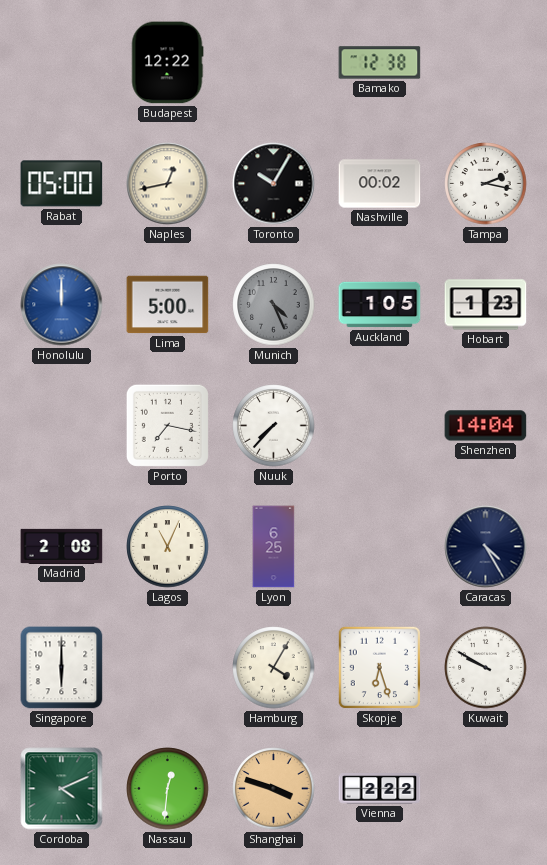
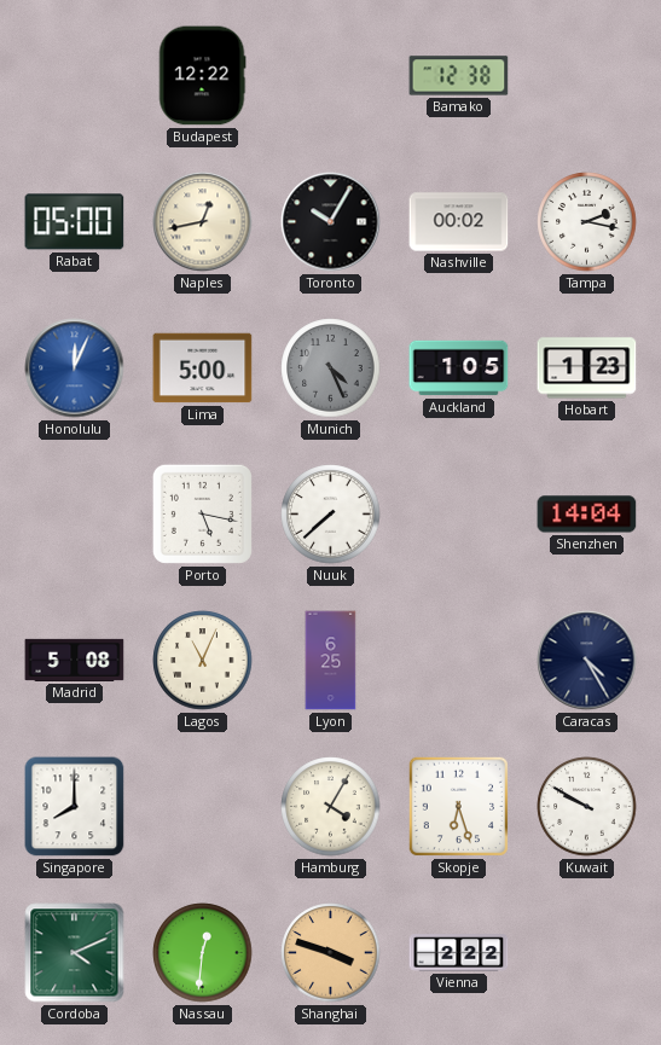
Honolulu: 12:00 -> 12:04
Porto: 7:17 -> 5:17
Nuuk: 7:37 -> 7:38
Madrid: 2:08 -> 5:08
Singapore: 6:00 -> 8:00
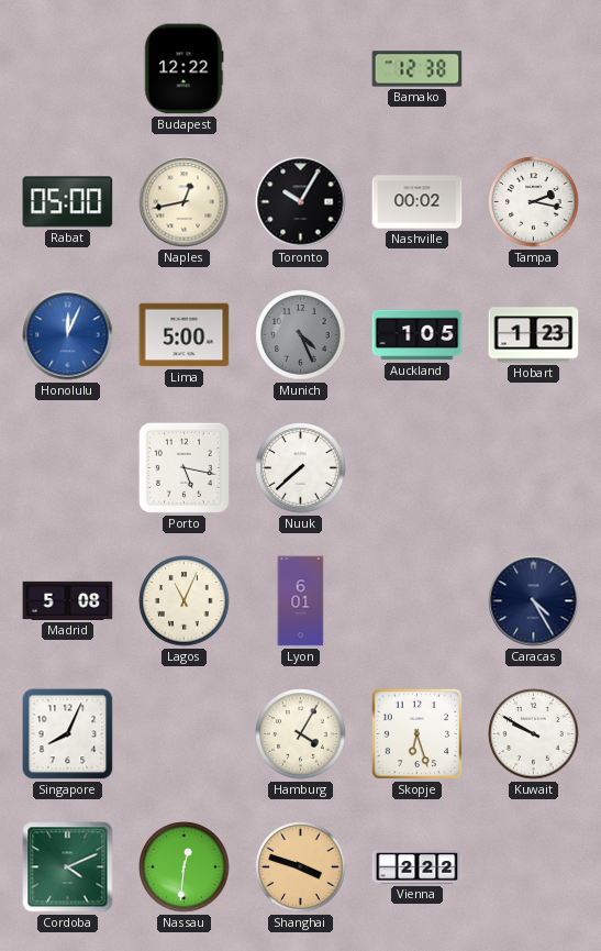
Shenzhen: 14:04 -> none
Lyon: 6:25 -> 6:01
Singapore: 8:00 -> 8:04
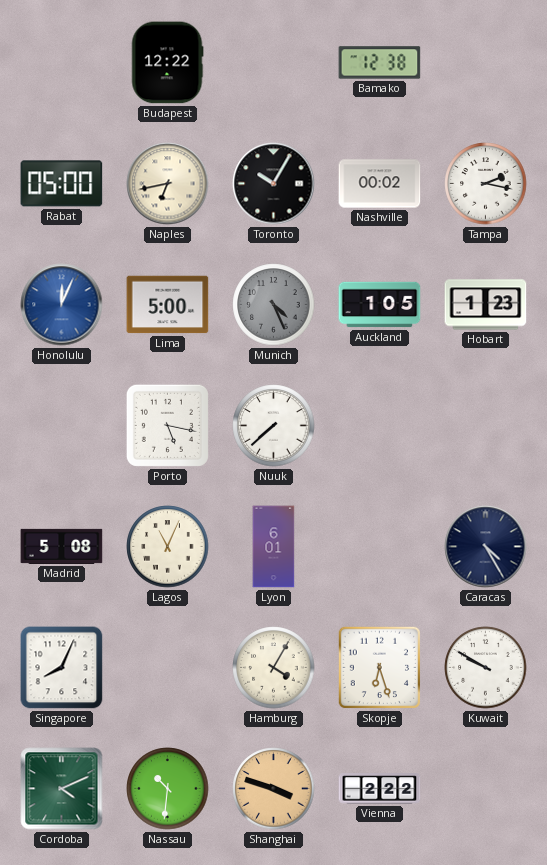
Naples: 12:43 -> 6:43
Nassau: 12:31 -> 10:31
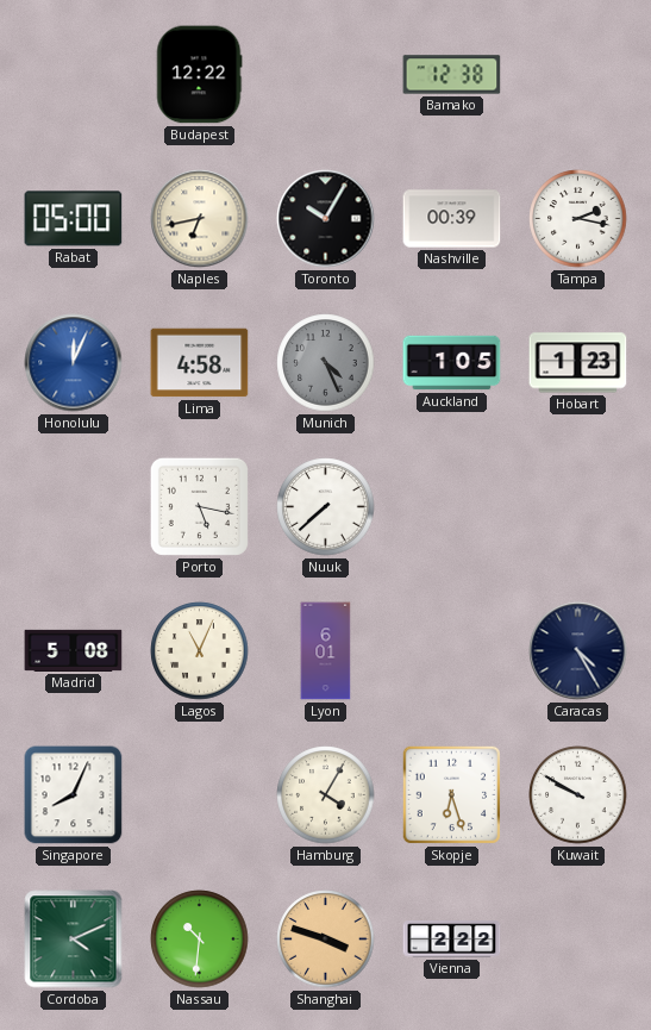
Nashville: 00:02 -> 00:39
Lima: 5:00 -> 4:58
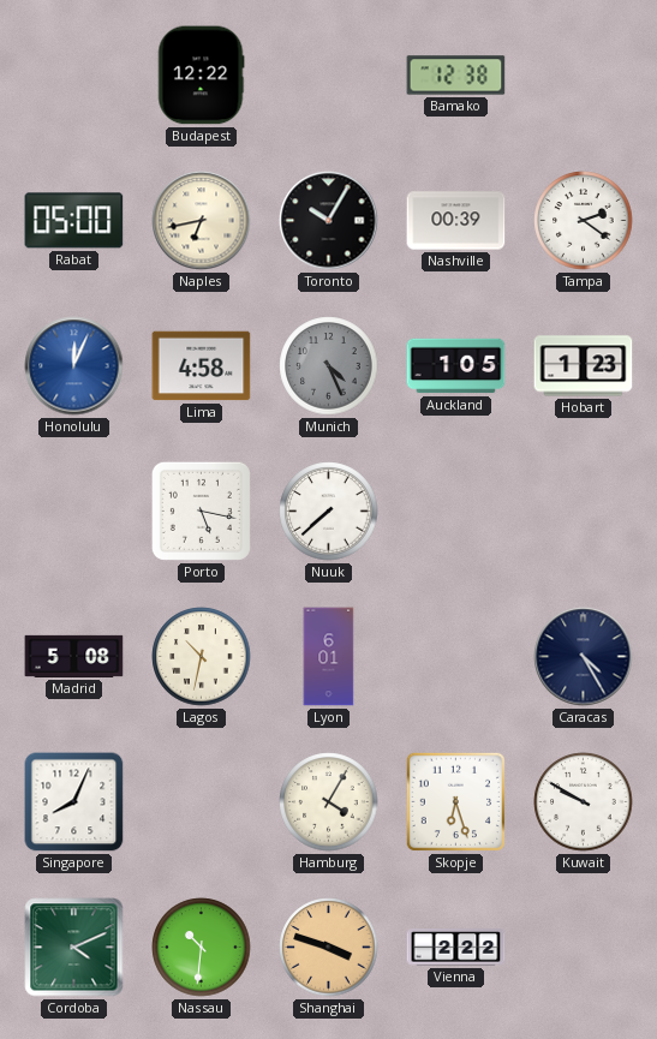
Tampa: 2:17 -> 2:21
Lagos: 11:04 -> 10:32
